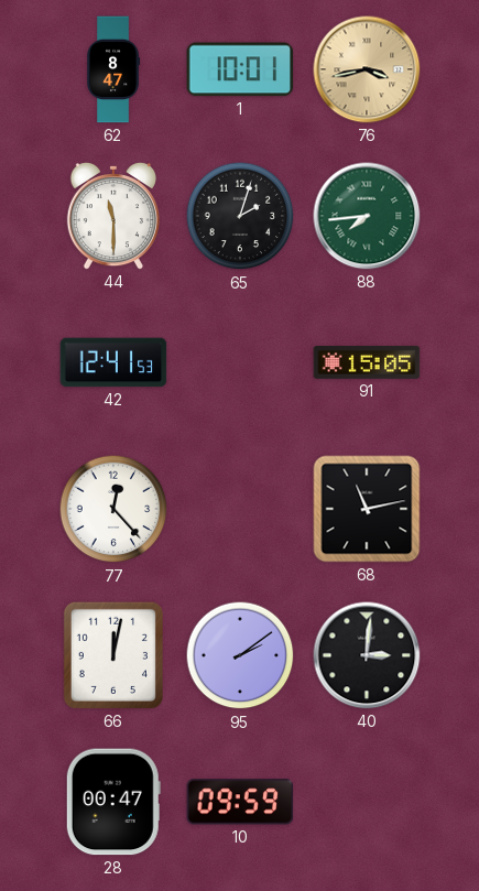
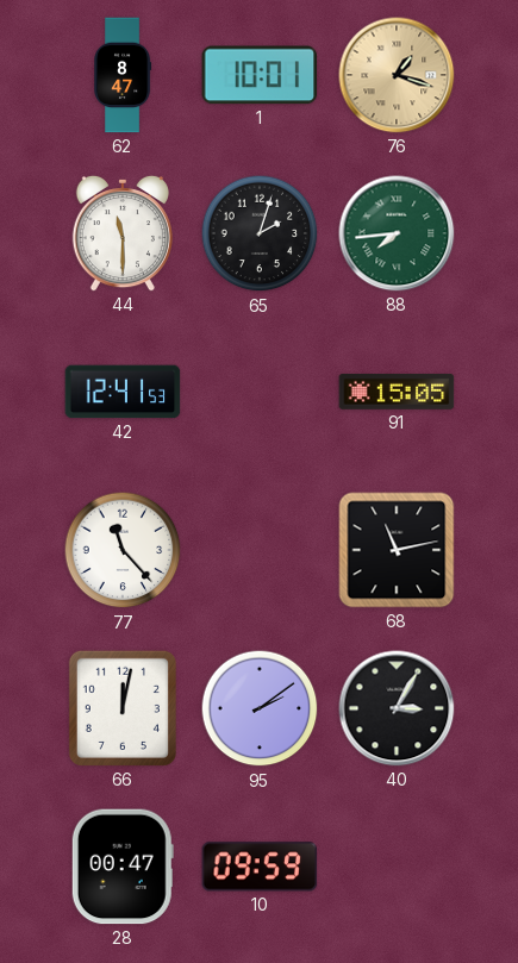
76: 3:43 -> 1:18
77: 12:23 -> 11:23
40: 3:01 -> 3:05
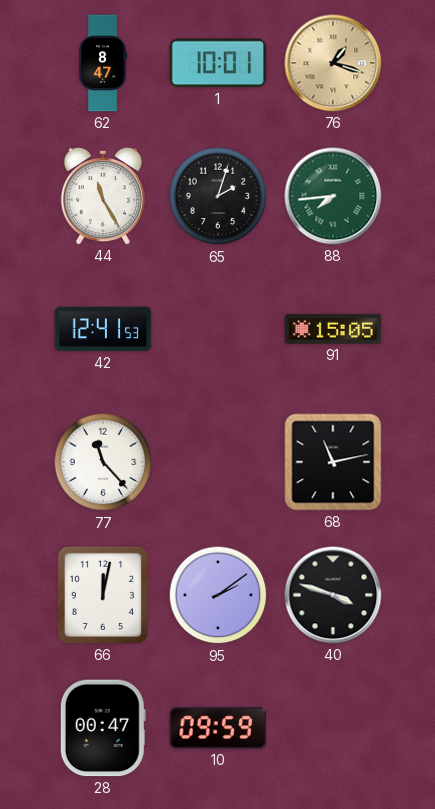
44: 11:30 -> 11:25
40: 3:05 -> 3:48
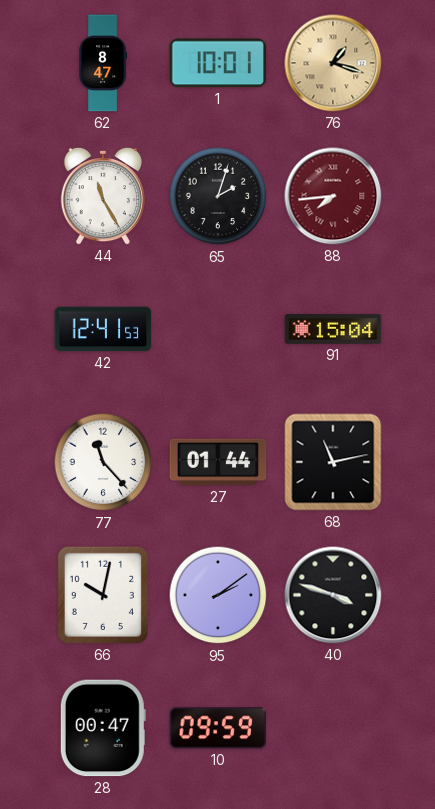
88 dial: green -> burgundy
91: 15:05 -> 15:04
27: none -> 01:44
66: 12:02 -> 10:02
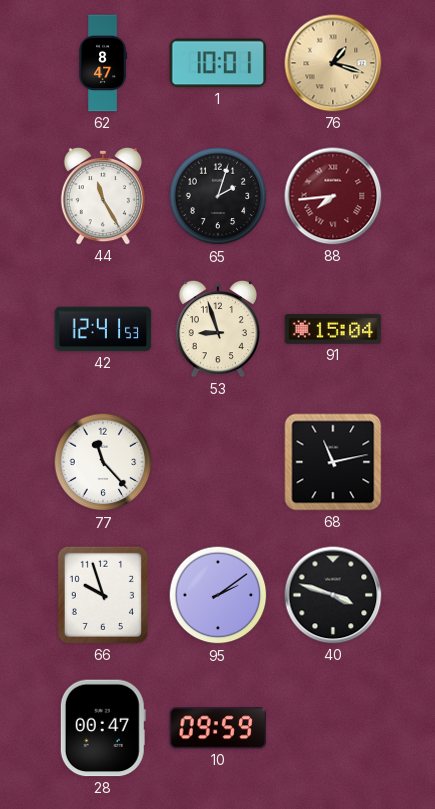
53: none -> 8:57
27: 01:44 -> none
66: 10:02 -> 9:57
